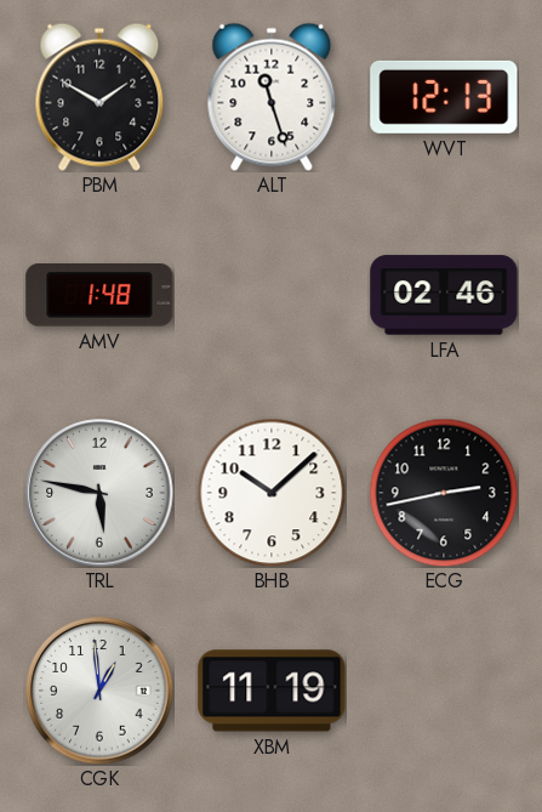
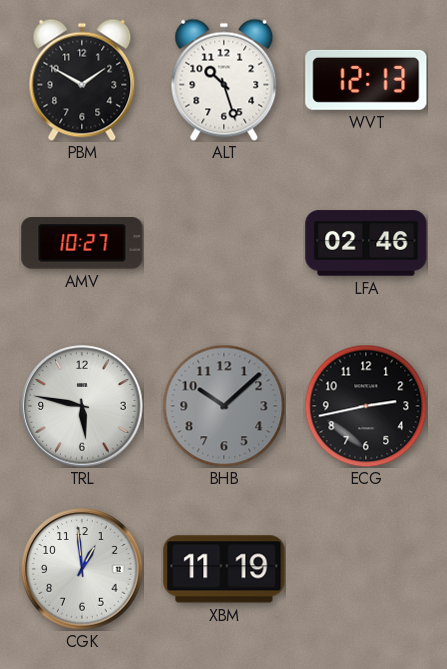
ALT: 11:27 -> 10:27
AMV: 1:48 -> 10:27
BHB dial: white -> grey
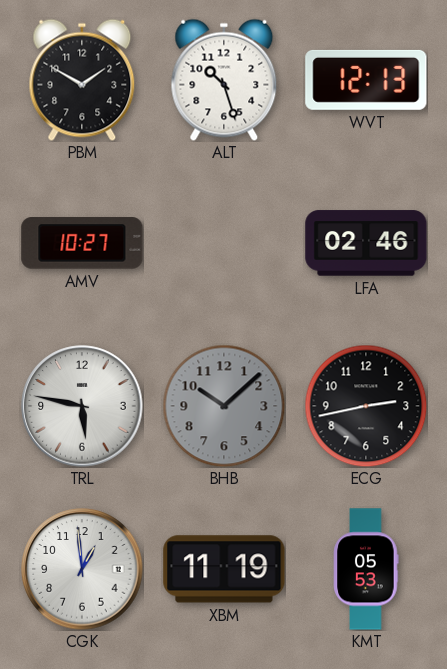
KMT: none -> 05:53
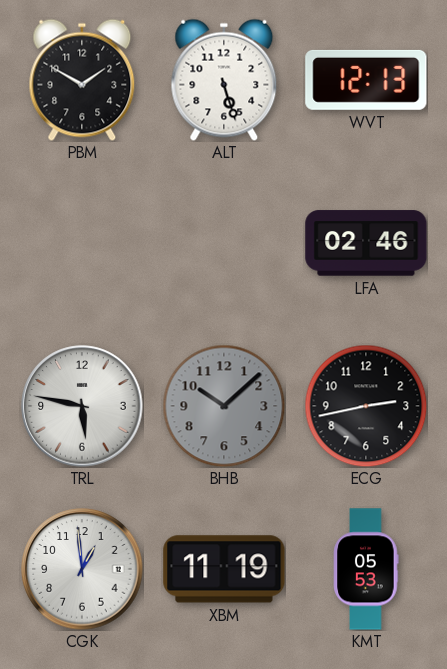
ALT: 10:27 -> 5:27
AMV: 10:27 -> none
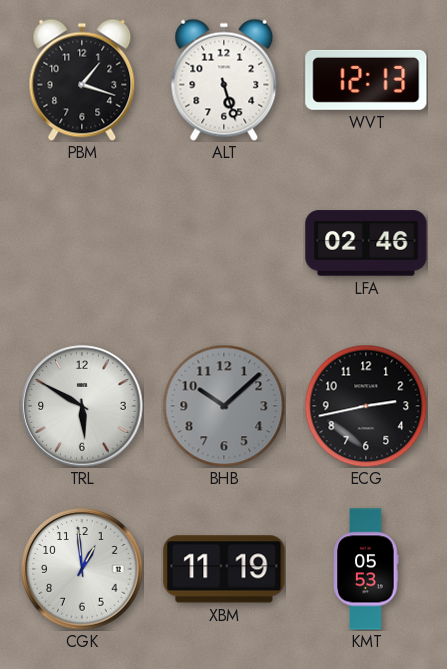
PBM: 1:50 -> 1:18
TRL: 5:47 -> 5:50
